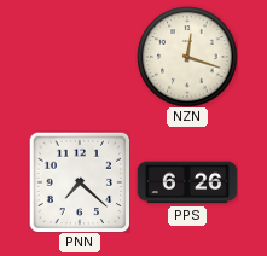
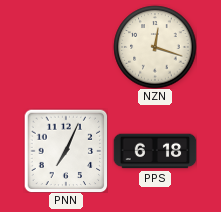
PNN: 7:22 -> 7:04
PPS: 6:26 -> 6:18
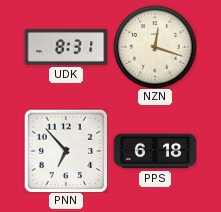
UDK: none -> 8:31
PNN: 7:04 -> 6:53
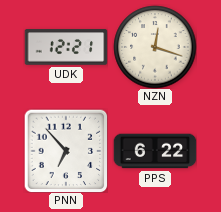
UDK: 8:31 -> 12:21
PPS: 6:18 -> 6:22
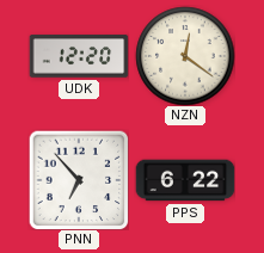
UDK: 12:21 -> 12:20
NZN: 12:18 -> 12:21
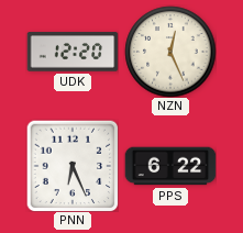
NZN: 12:21 -> 12:26
PNN: 6:53 -> 6:26
